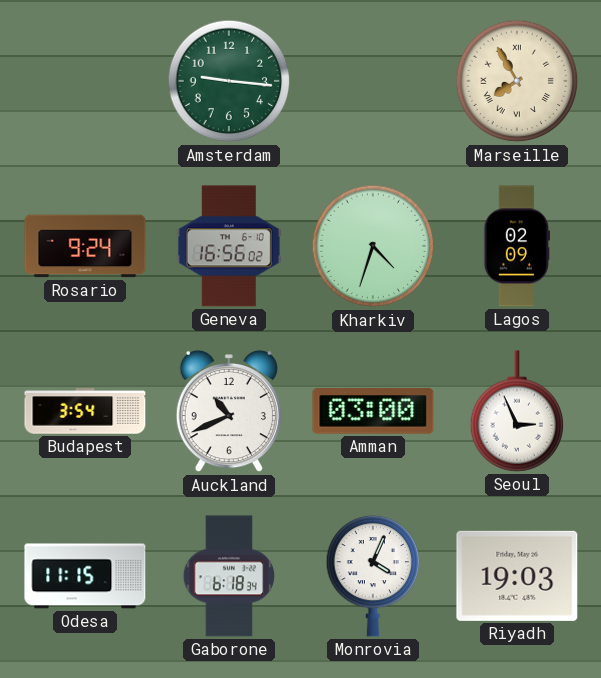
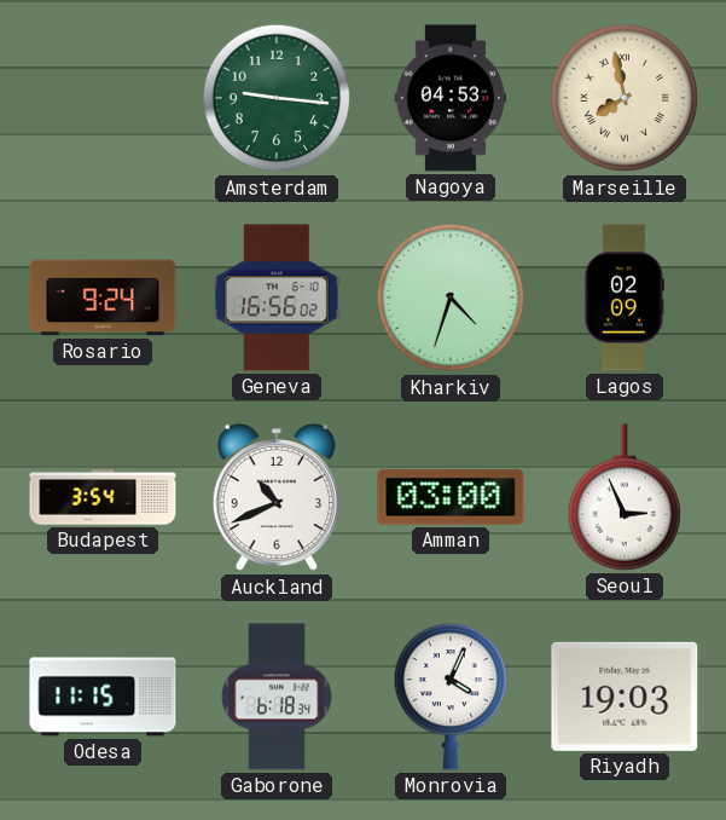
Nagoya: none -> 04:53
Marseille: 7:55 -> 7:58
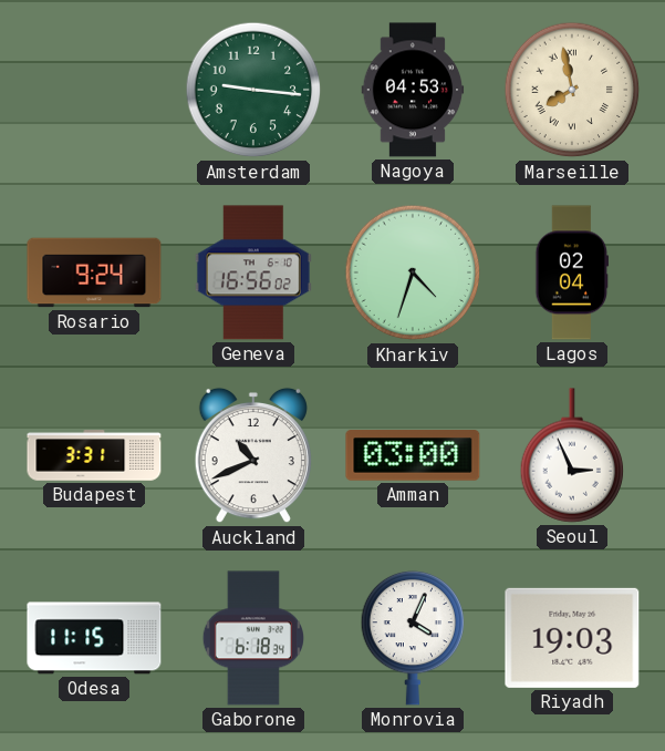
Lagos: 02:09 -> 02:04
Budapest: 3:54 -> 3:31
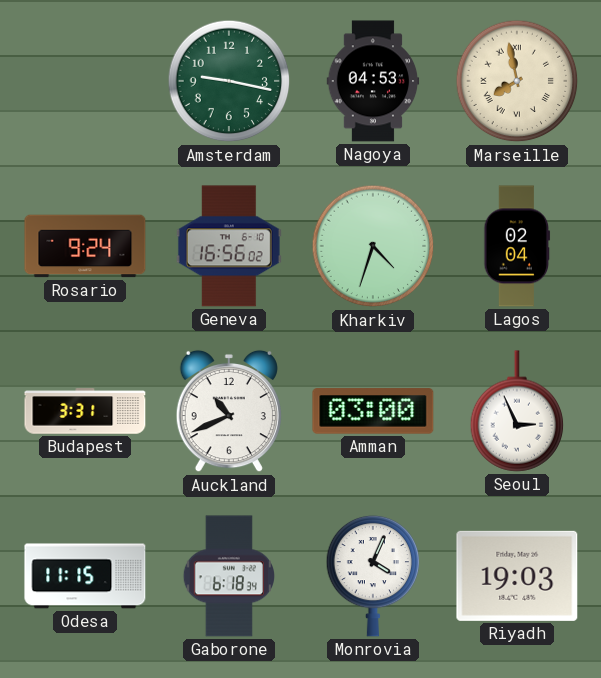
Amsterdam: 9:16 -> 9:17
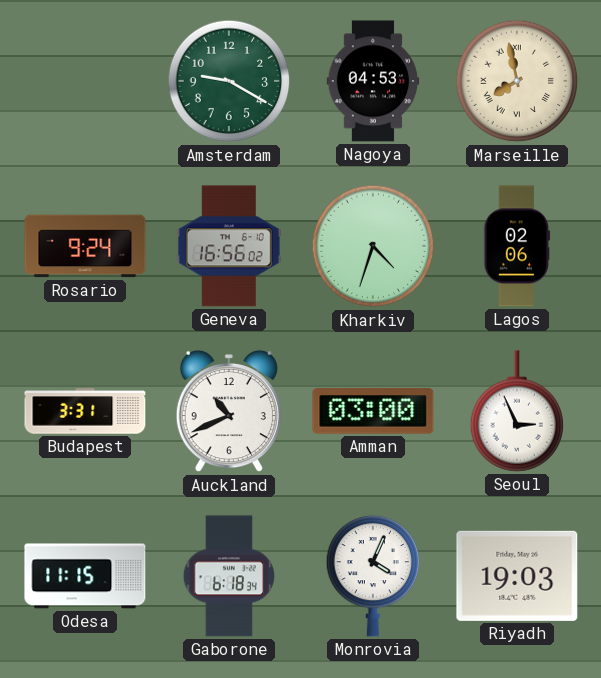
Amsterdam: 9:17 -> 9:20
Lagos: 02:04 -> 02:06
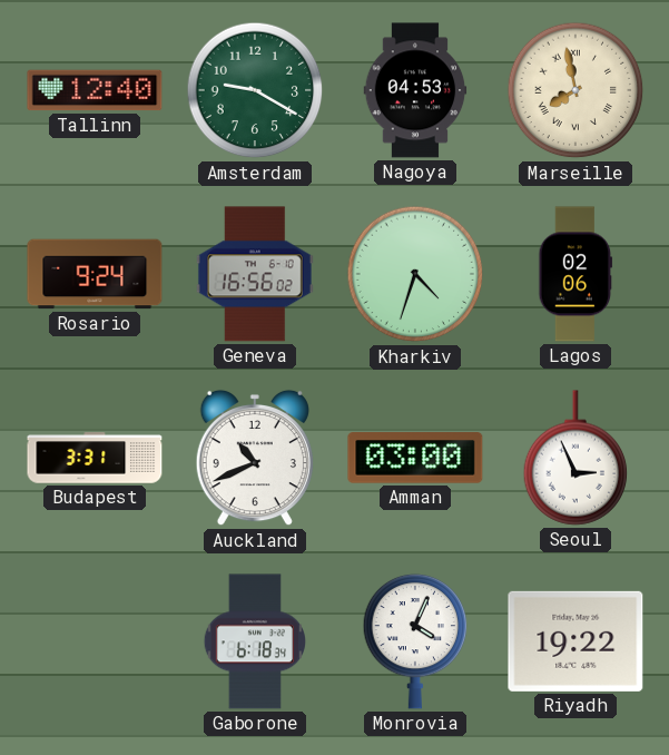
Tallinn: none -> 12:40
Odesa: 11:15 -> none
Riyadh: 19:03 -> 19:22
